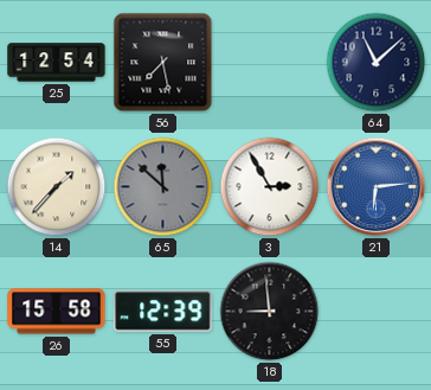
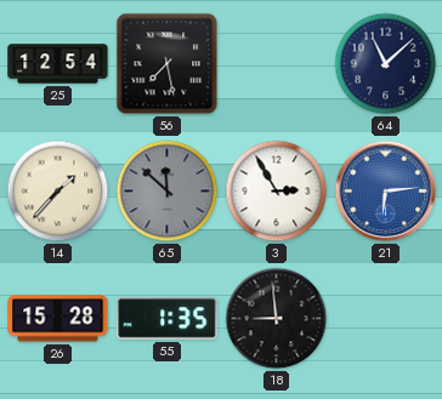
26: 15:58 -> 15:28
55: 12:39 -> 1:35
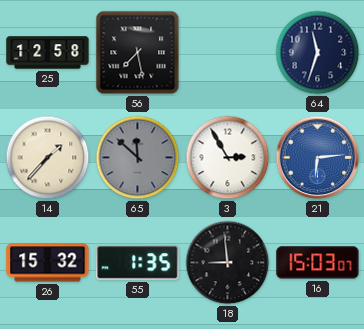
25: 12:54 -> 12:58
64: 11:08 -> 11:33
26: 15:28 -> 15:32
16: none -> 15:03
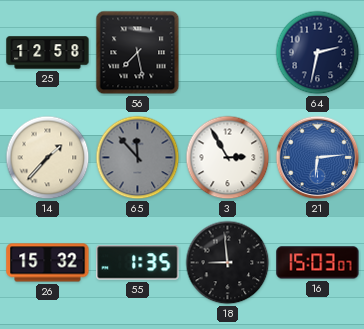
64: 11:33 -> 2:32
65: 11:52 -> 11:53
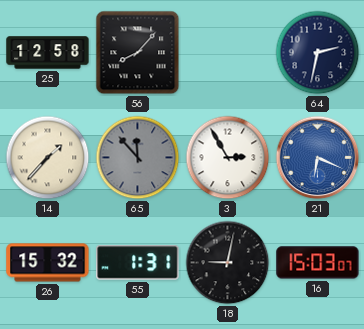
56: 7:28 -> 8:07
21: 6:14 -> 6:19
55: 1:35 -> 1:31
18: 8:59 -> 9:02
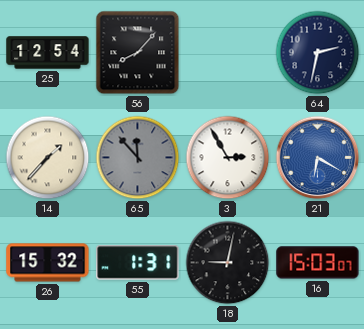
25: 12:58 -> 12:54
21: 6:19 -> 6:20
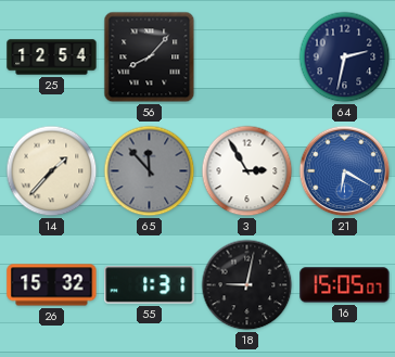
16: 15:03 -> 15:05
